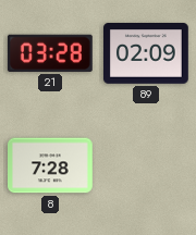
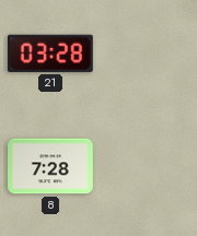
89: 02:09 -> none
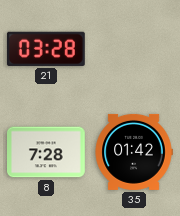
35: none -> 01:42
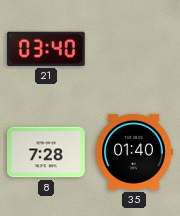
21: 03:28 -> 03:40
35: 01:42 -> 01:40
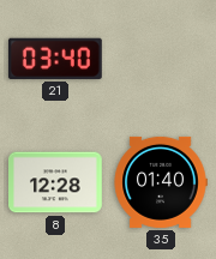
8: 7:28 -> 12:28
